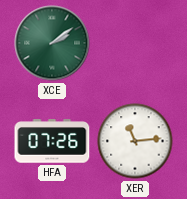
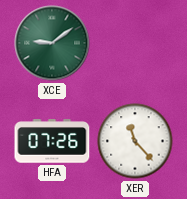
XCE: 2:09 -> 9:09
XER: 11:14 -> 11:23
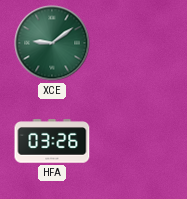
HFA: 07:26 -> 03:26
XER: 11:23 -> none
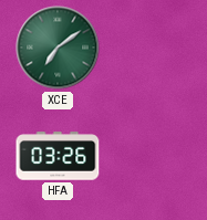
XCE: 9:09 -> 7:09
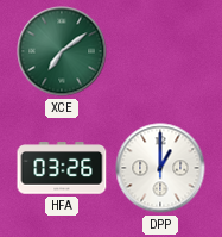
DPP: none -> 1:00
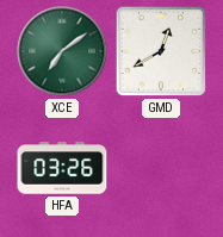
GMD: none -> 12:40
DPP: 1:00 -> none
